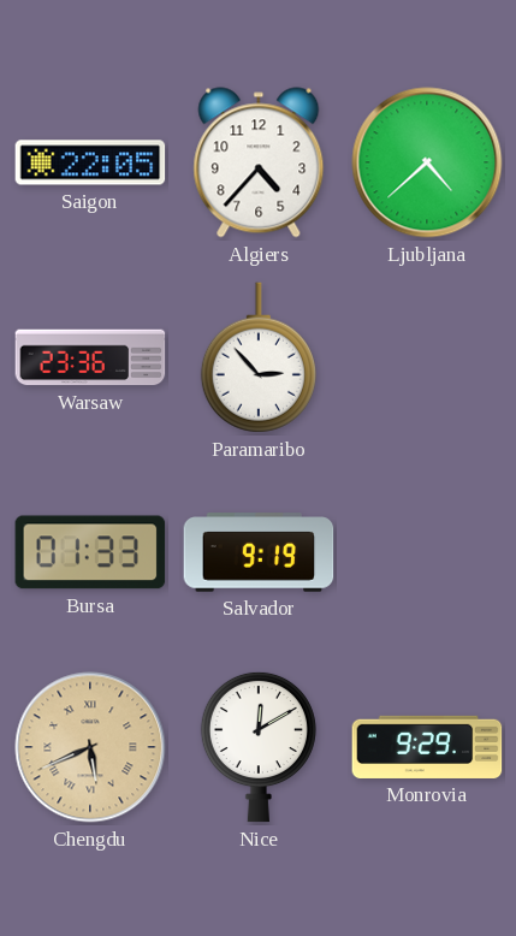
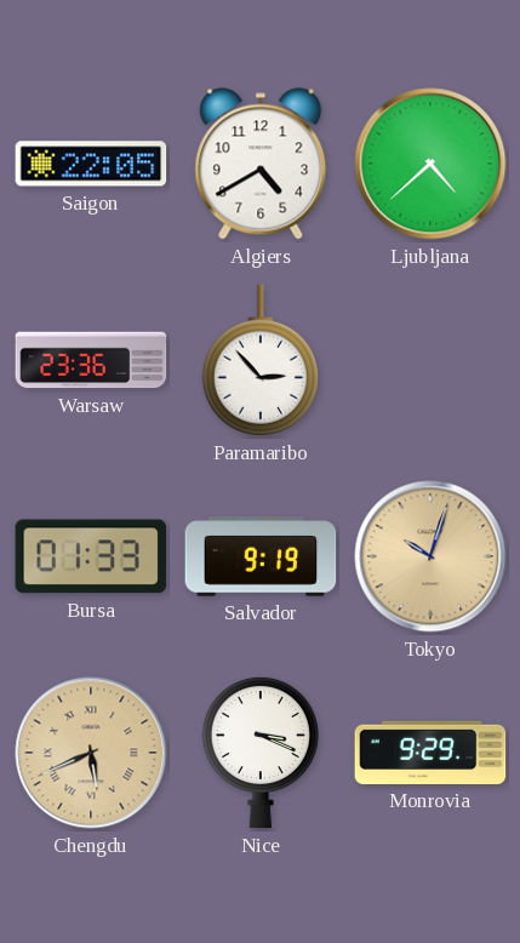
Algiers: 4:37 -> 4:40
Tokyo: none -> 10:03
Nice: 12:10 -> 3:19
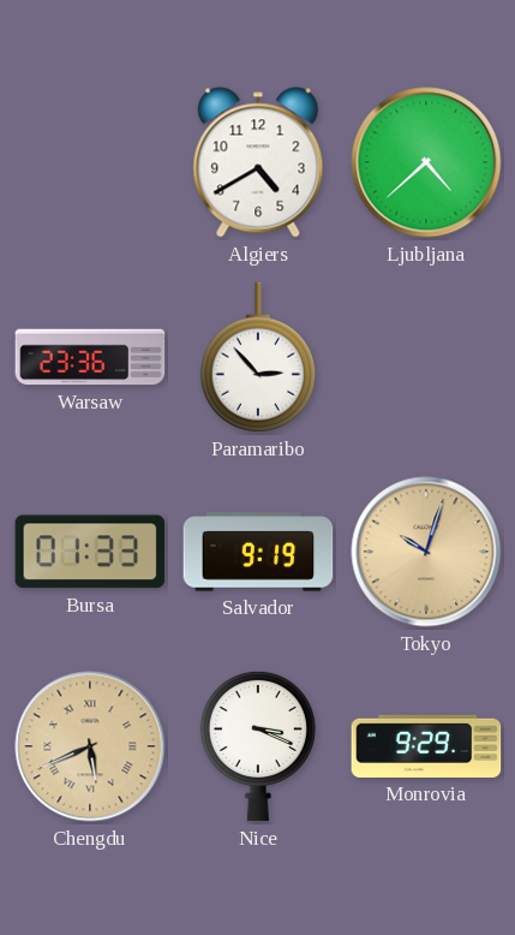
Saigon: 22:05 -> none
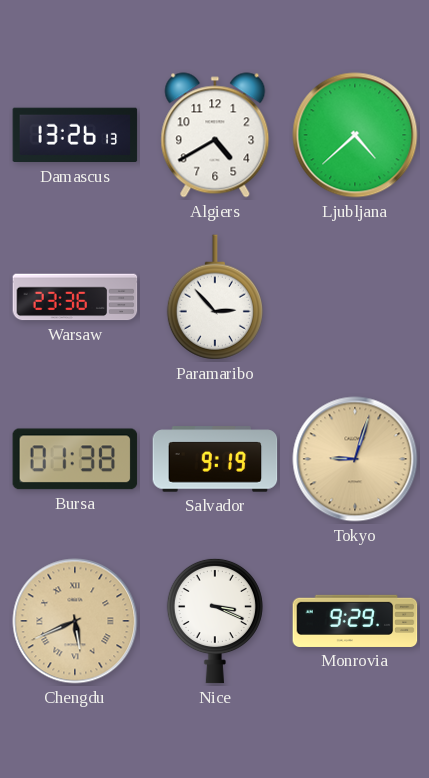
Damascus: none -> 13:26
Bursa: 01:33 -> 01:38
Tokyo: 10:03 -> 9:03
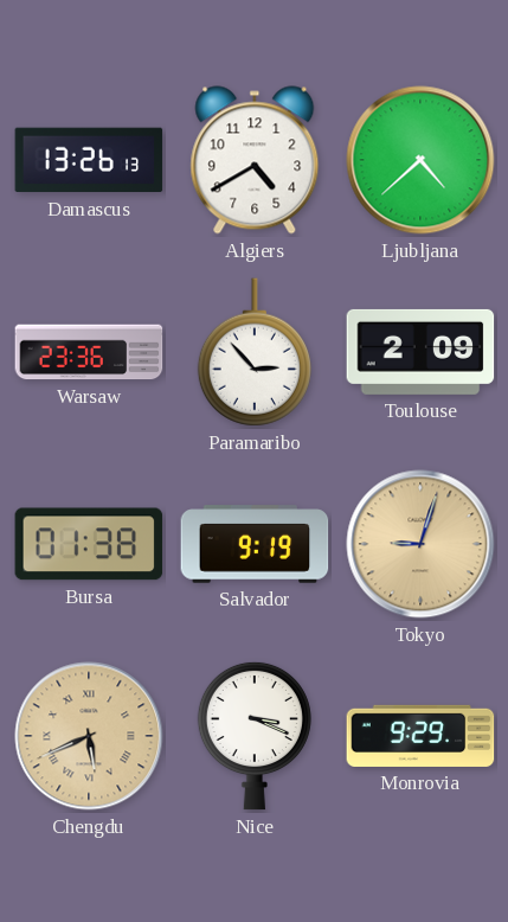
Toulouse: none -> 2:09
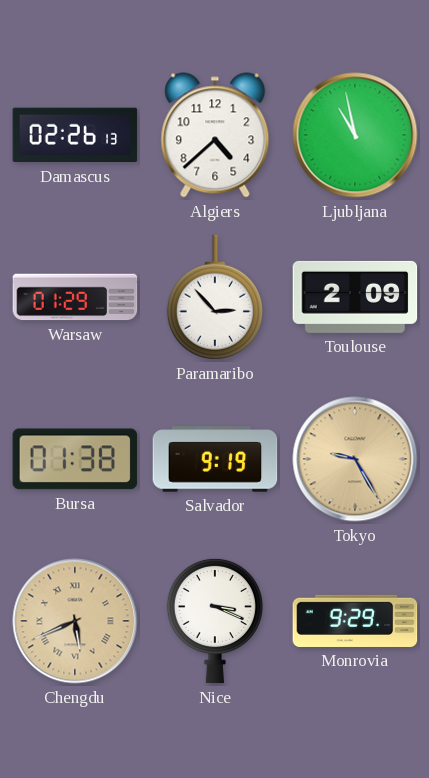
Damascus: 13:26 -> 02:26
Algiers: 4:40 -> 4:38
Ljubljana: 4:38 -> 10:58
Warsaw: 23:36 -> 01:29
Tokyo: 9:03 -> 9:25
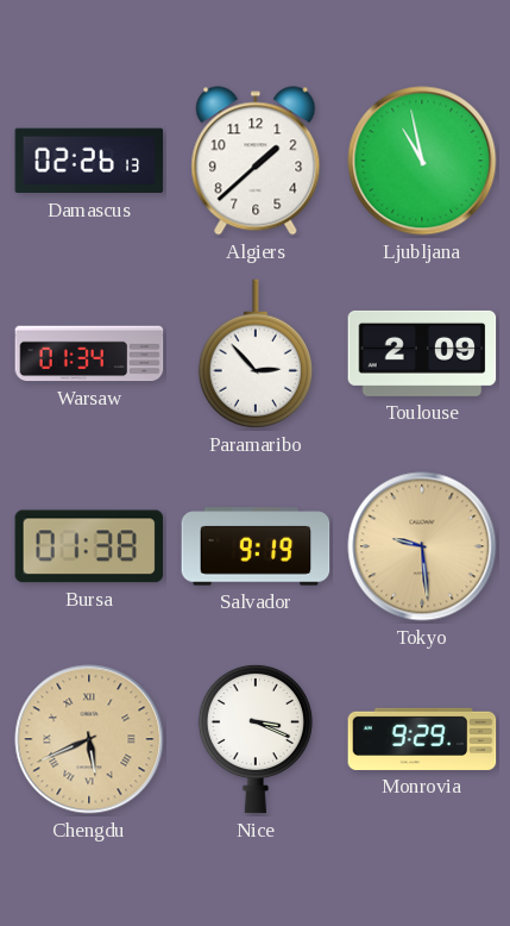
Algiers: 4:38 -> 1:38
Warsaw: 01:29 -> 01:34
Tokyo: 9:25 -> 9:29
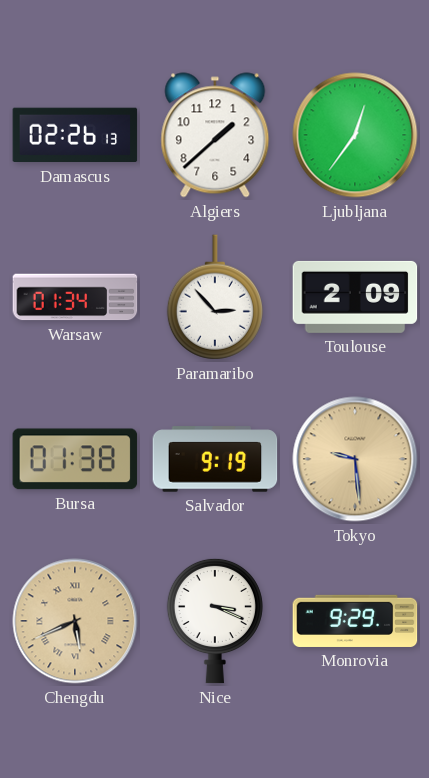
Ljubljana: 10:58 -> 12:36
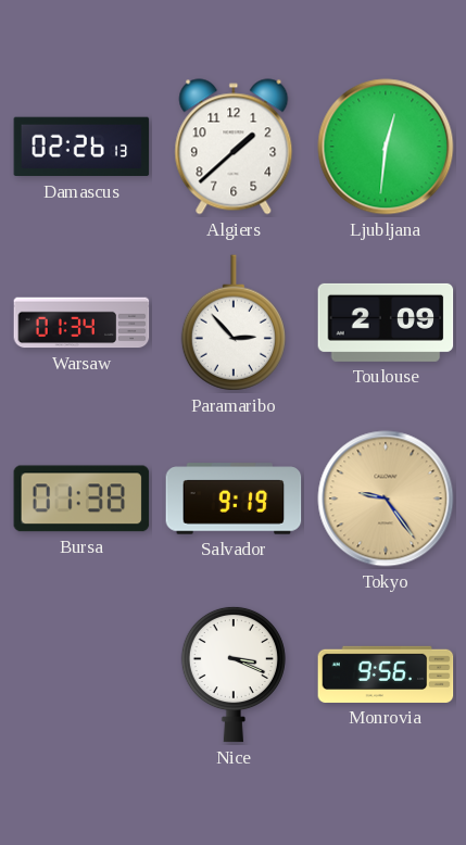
Ljubljana: 12:36 -> 12:31
Tokyo: 9:29 -> 9:24
Chengdu: 5:41 -> none
Monrovia: 9:29 -> 9:56
